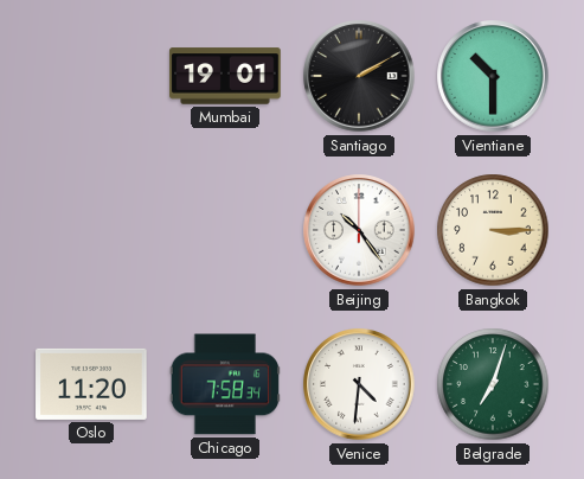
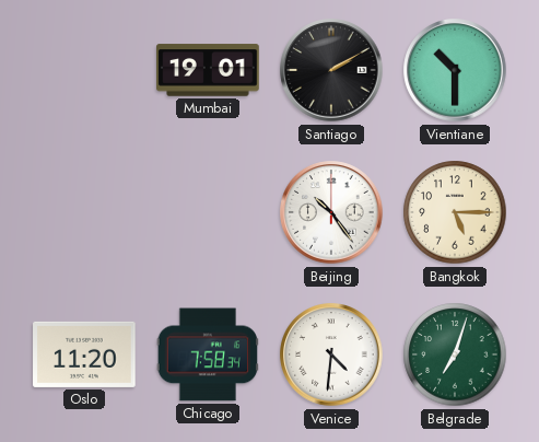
Bangkok: 3:15 -> 5:15
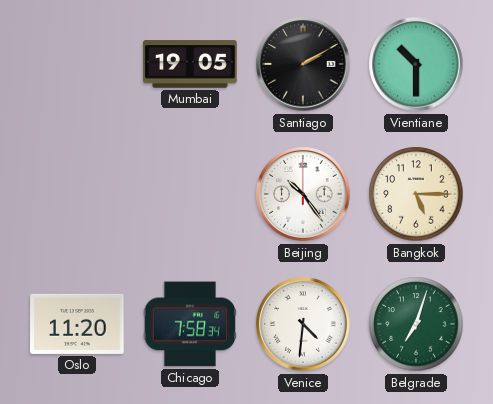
Mumbai: 19:01 -> 19:05
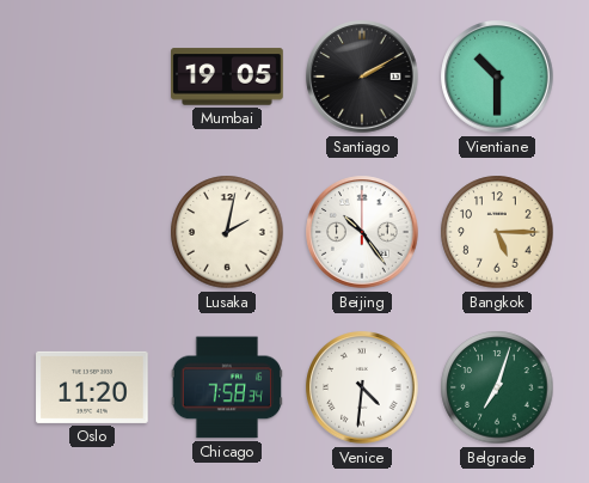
Lusaka: none -> 2:02
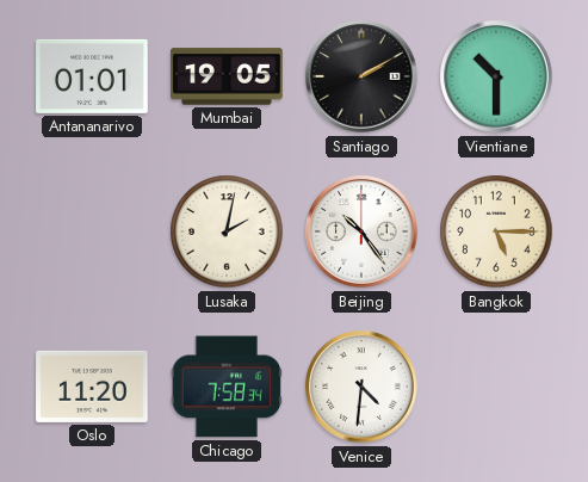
Antananarivo: none -> 01:01
Belgrade: 7:03 -> none
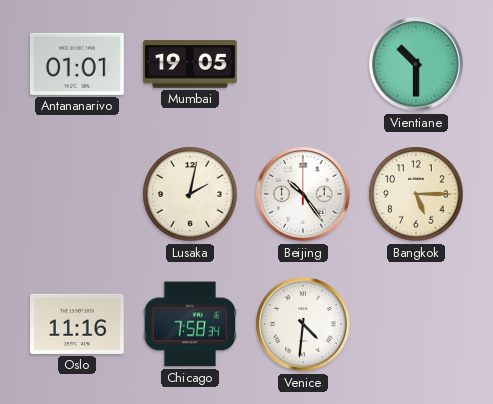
Santiago: 2:10 -> none
Oslo: 11:20 -> 11:16
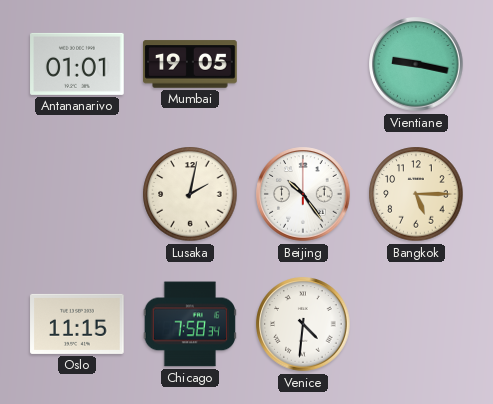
Vientiane: 10:30 -> 9:17
Oslo: 11:16 -> 11:15
